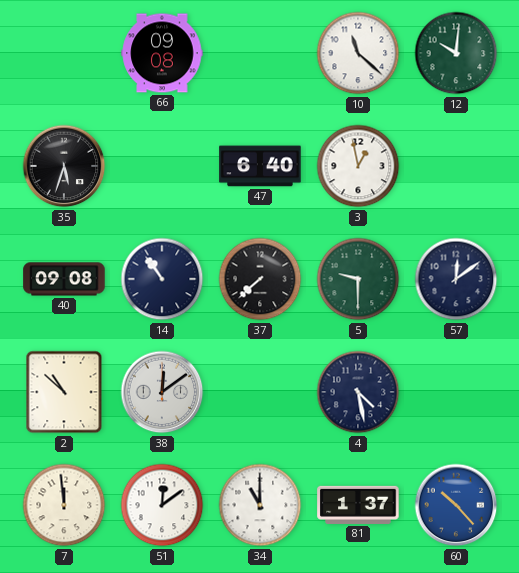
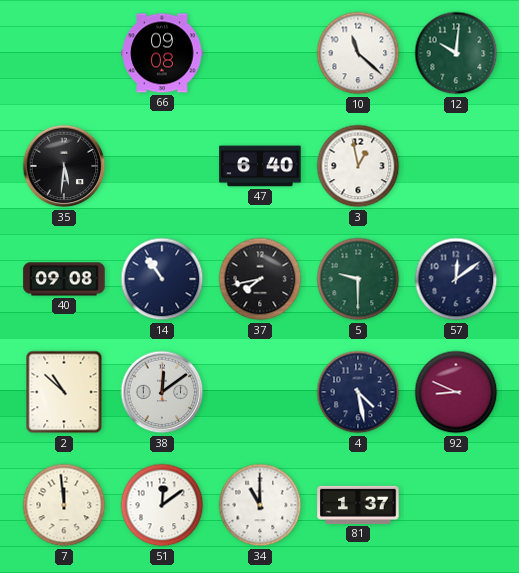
35: 5:33 -> 5:31
37: 7:38 -> 7:43
92: none -> 8:49
60: 10:23 -> none
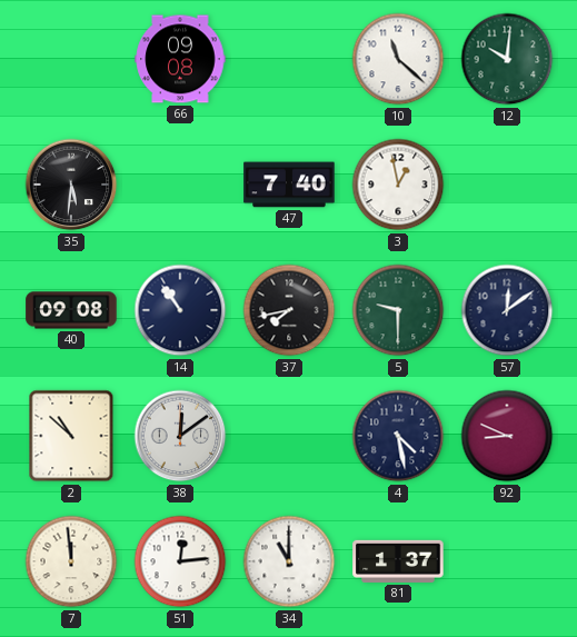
47: 6:40 -> 7:40
51: 12:09 -> 12:14
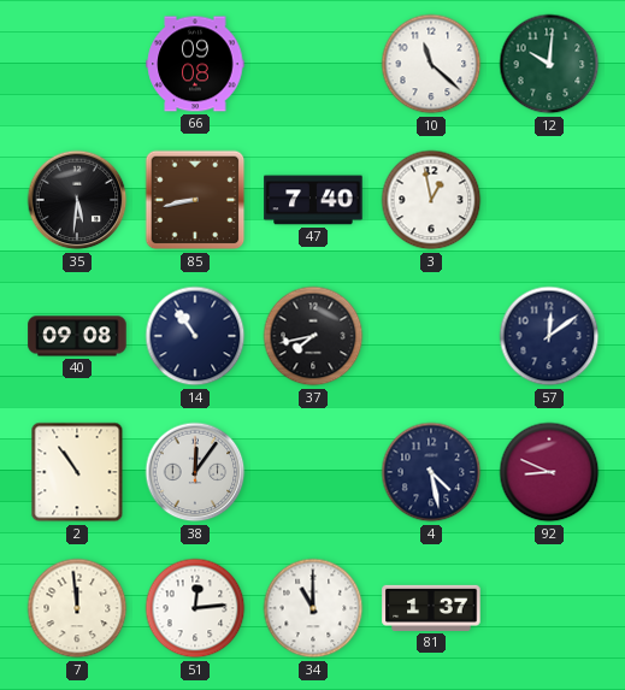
85: none -> 8:43
5: 9:30 -> none
2: 10:52 -> 10:54
38: 12:09 -> 12:06
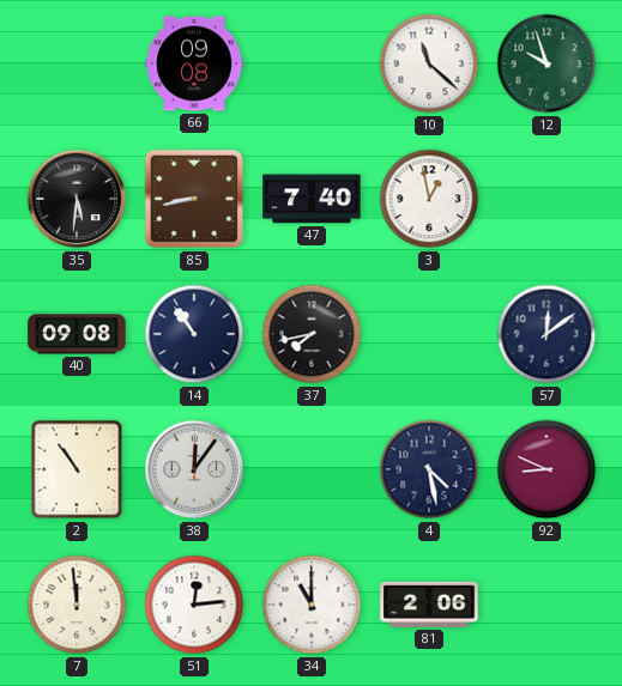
12: 10:01 -> 9:57
81: 1:37 -> 2:06
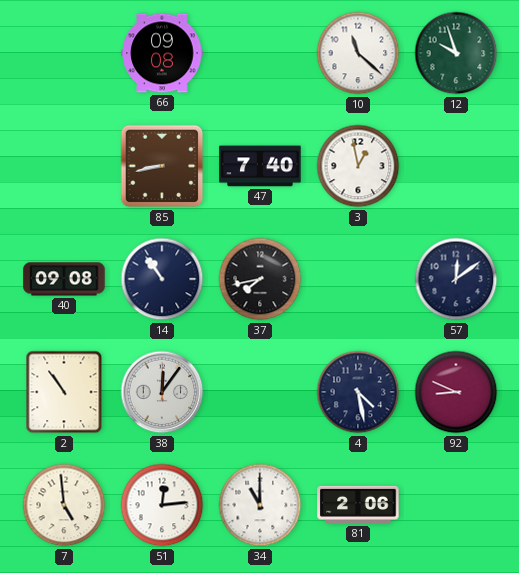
35: 5:31 -> none
7: 11:59 -> 4:59
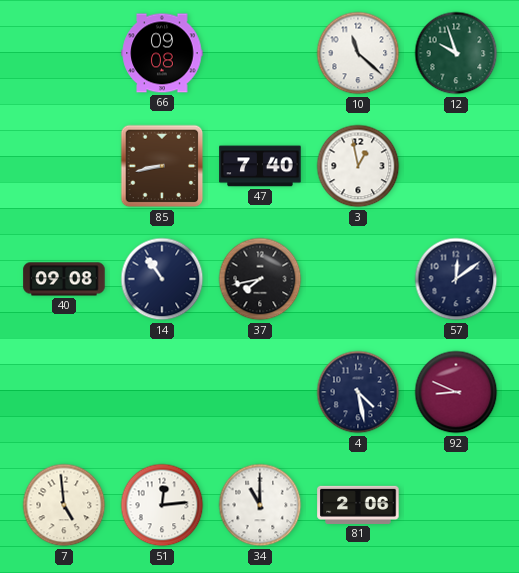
2: 10:54 -> none
38: 12:06 -> none
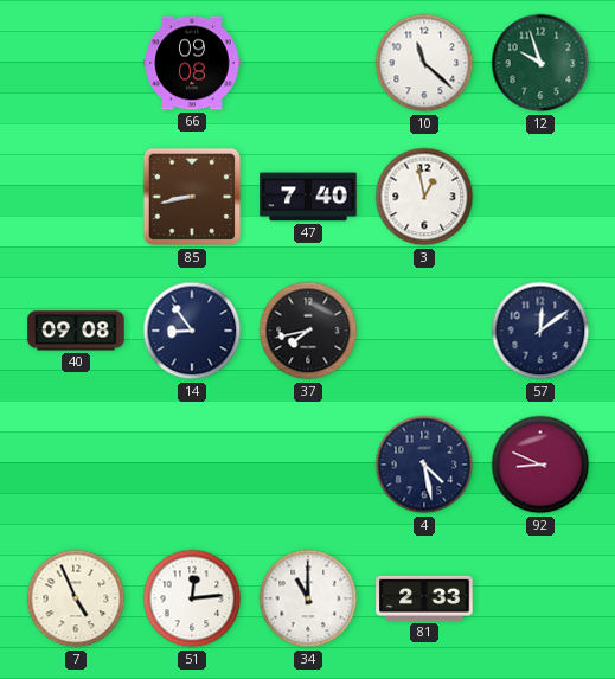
14: 10:54 -> 8:54
7: 4:59 -> 4:56
81: 2:06 -> 2:33
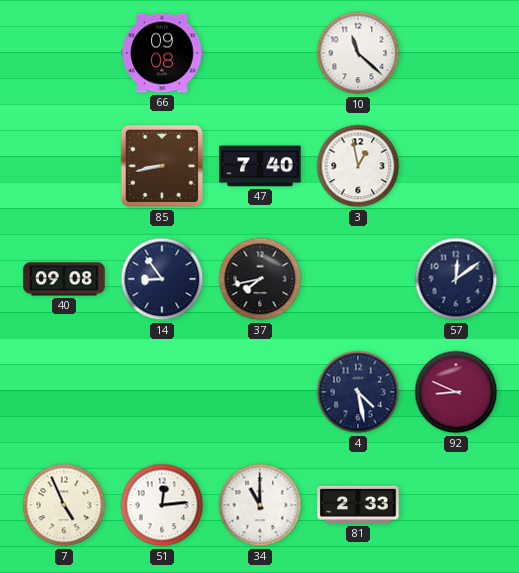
12: 9:57 -> none
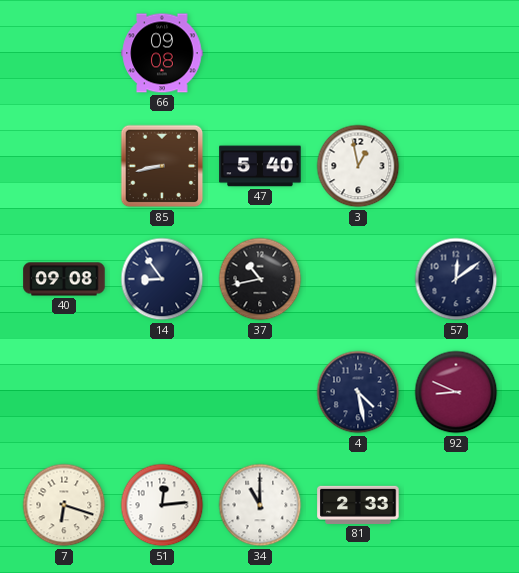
10: 11:22 -> none
47: 7:40 -> 5:40
37: 7:43 -> 10:43
7: 4:56 -> 6:18
